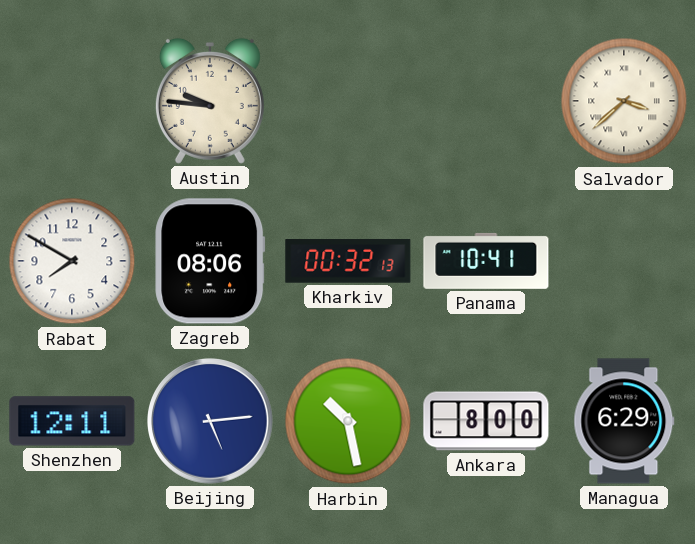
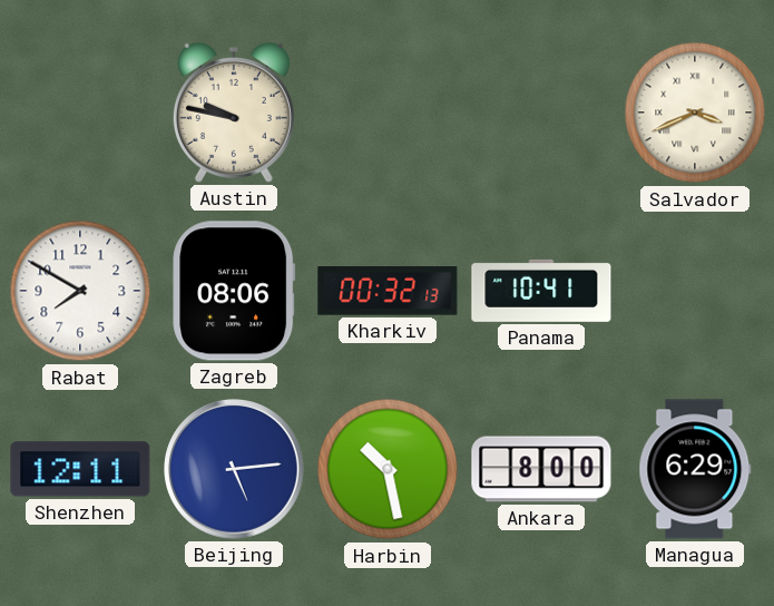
Austin: 9:46 -> 9:47
Salvador: 3:38 -> 3:41
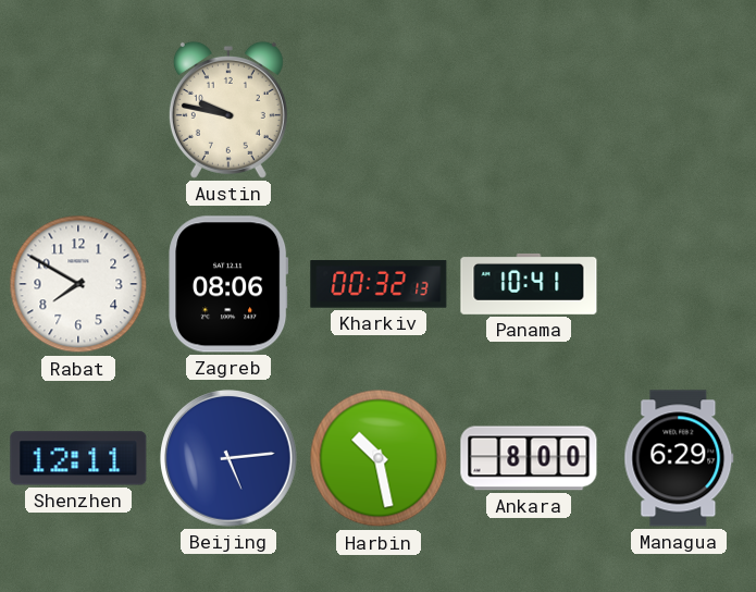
Salvador: 3:41 -> none
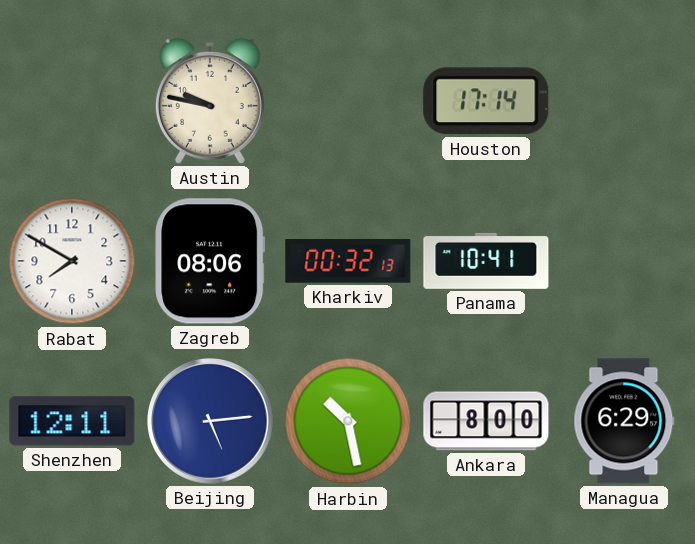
Houston: none -> 17:14
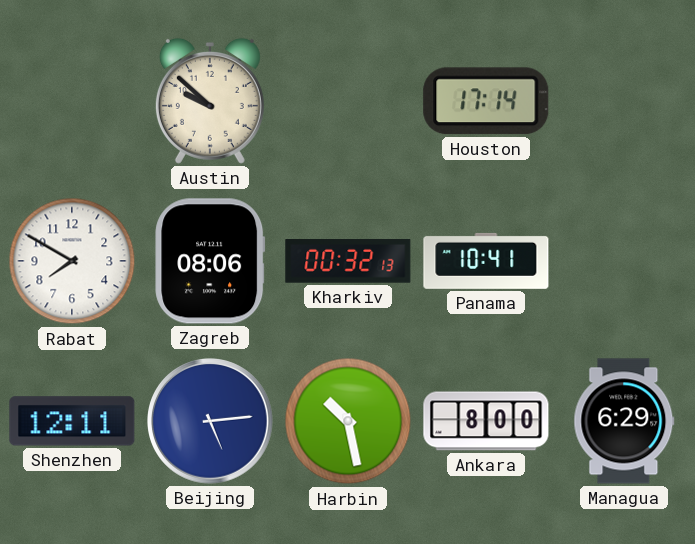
Austin: 9:47 -> 9:52
